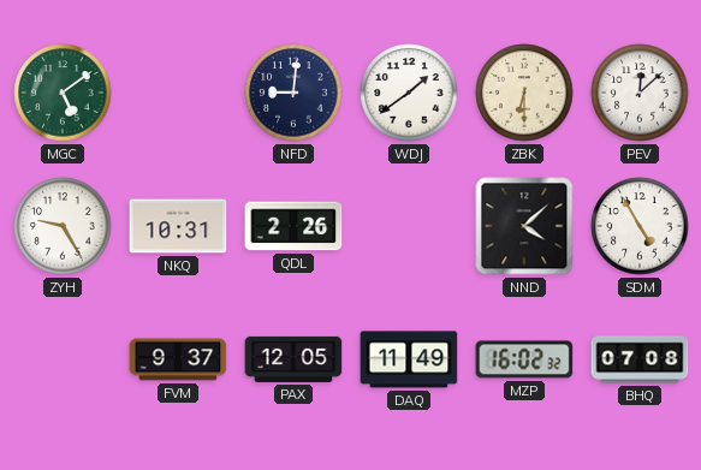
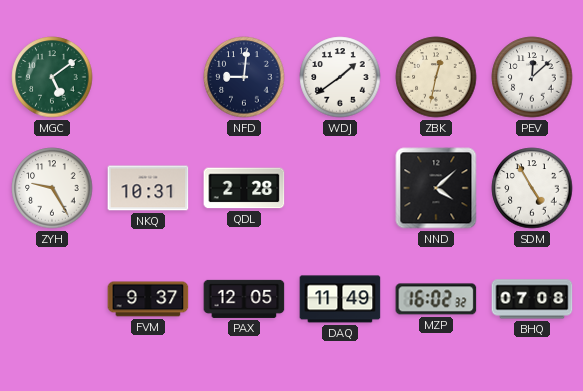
ZBK: 6:30 -> 12:32
QDL: 2:26 -> 2:28
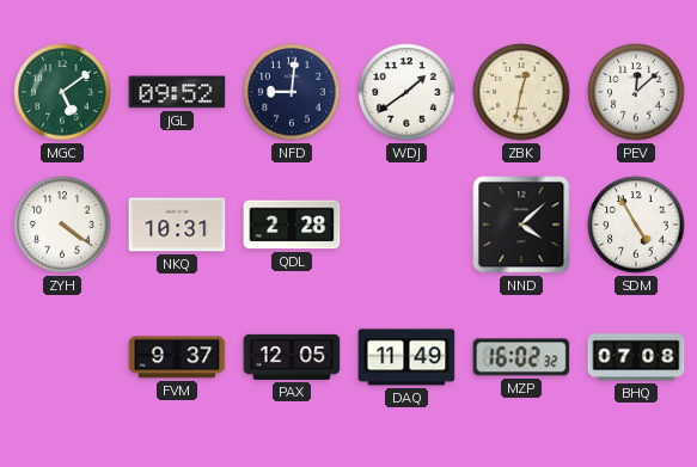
JGL: none -> 09:52
ZYH: 9:25 -> 4:21
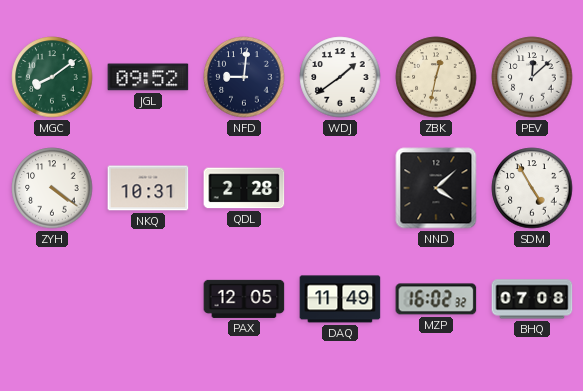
MGC: 5:09 -> 8:09
FVM: 9:37 -> none
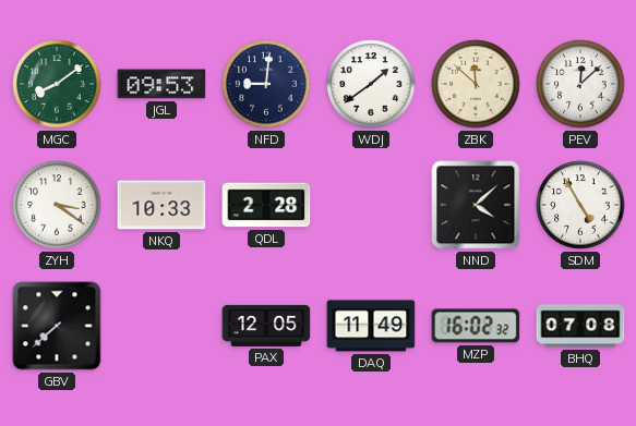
JGL: 09:52 -> 09:53
ZBK: 12:32 -> 11:52
ZYH: 4:21 -> 3:21
NKQ: 10:31 -> 10:33
GBV: none -> 7:38
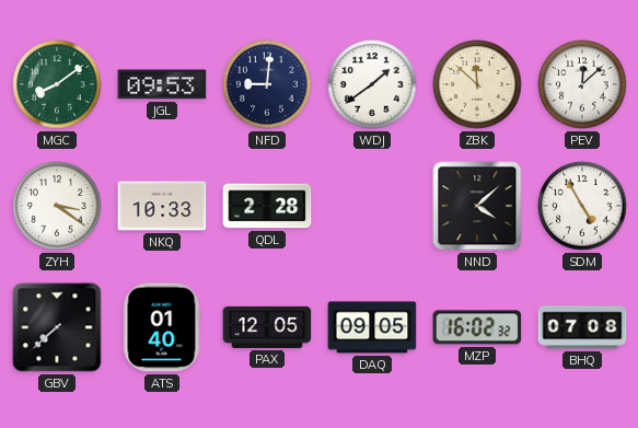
ATS: none -> 01:40
DAQ: 11:49 -> 09:05
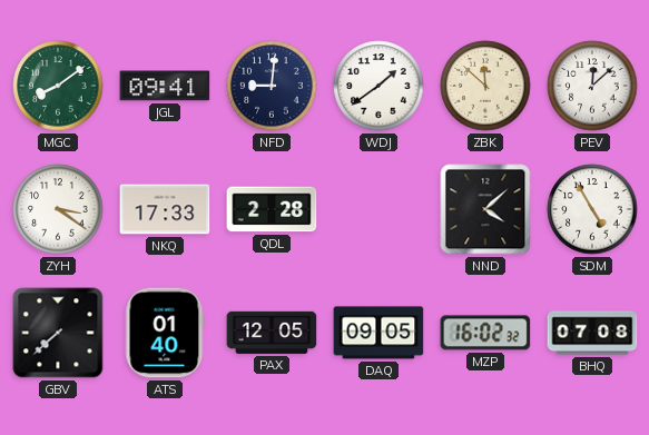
JGL: 09:53 -> 09:41
NKQ: 10:33 -> 17:33
